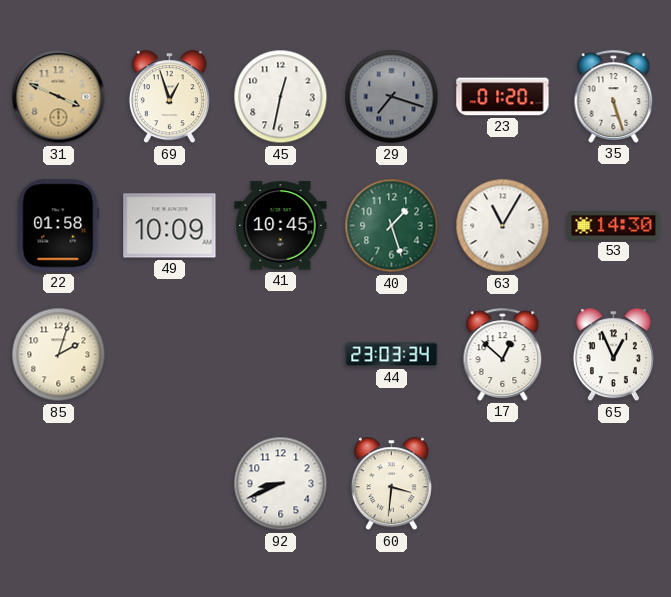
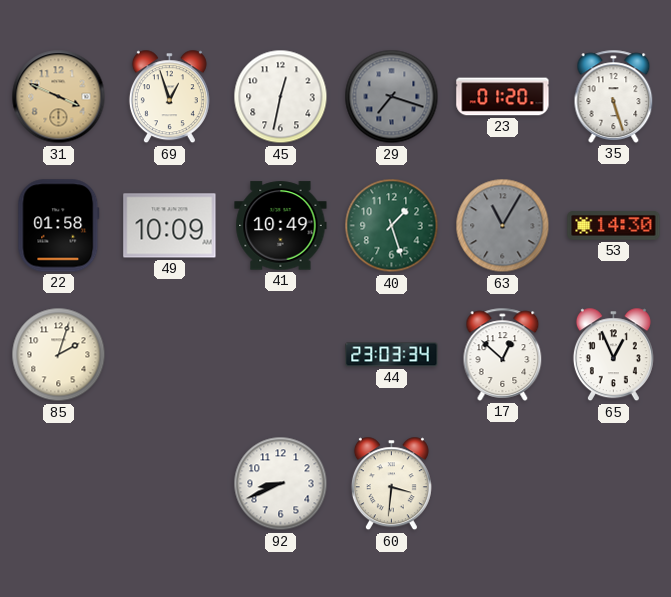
41: 10:45 -> 10:49
63 dial: white -> grey
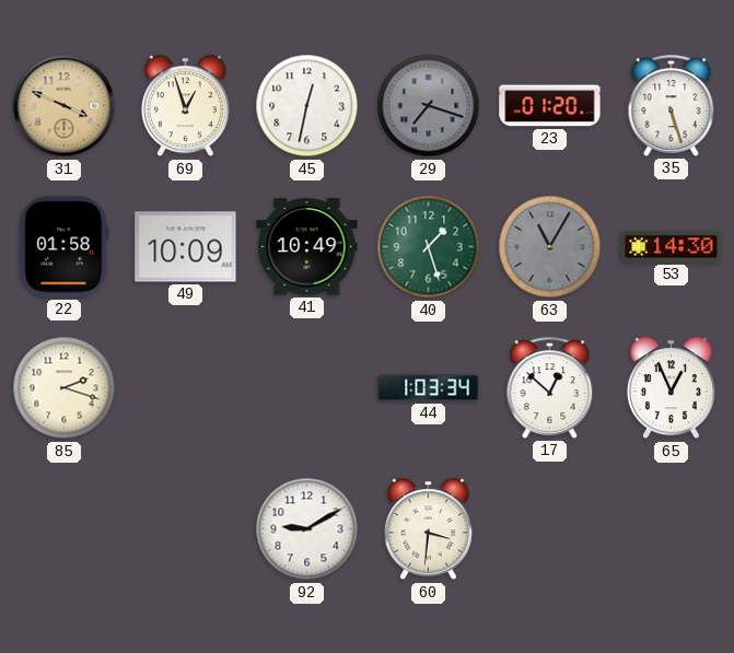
85: 2:03 -> 2:18
44: 23:03 -> 1:03
92: 8:41 -> 9:10
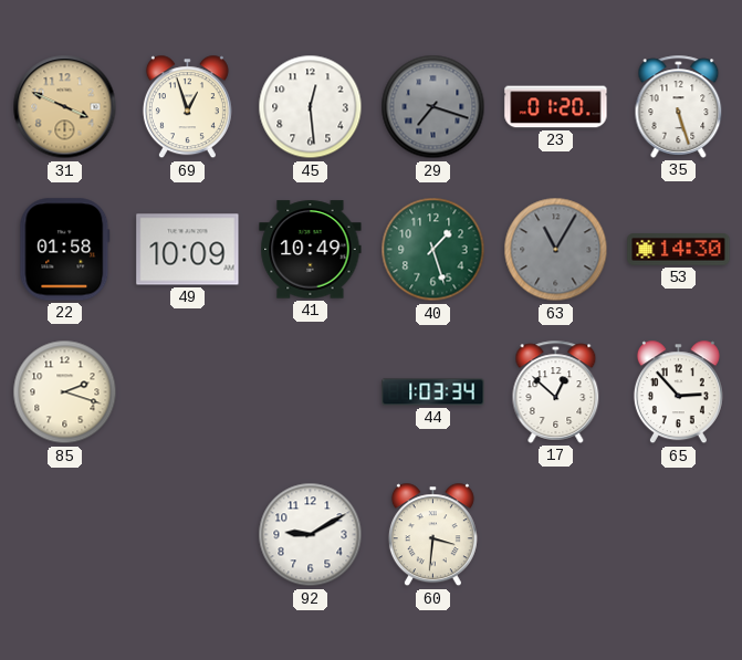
45: 12:32 -> 12:29
65: 12:56 -> 2:53
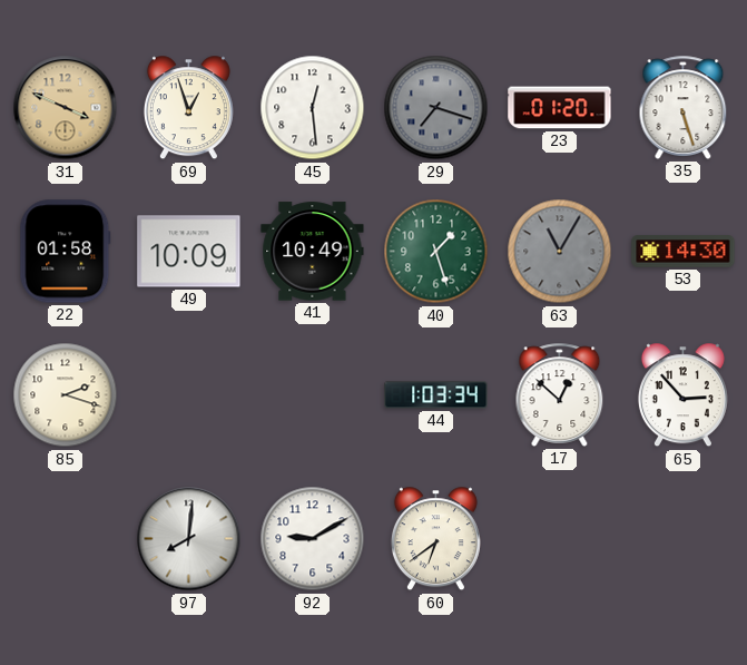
97: none -> 8:01
60: 3:31 -> 6:39
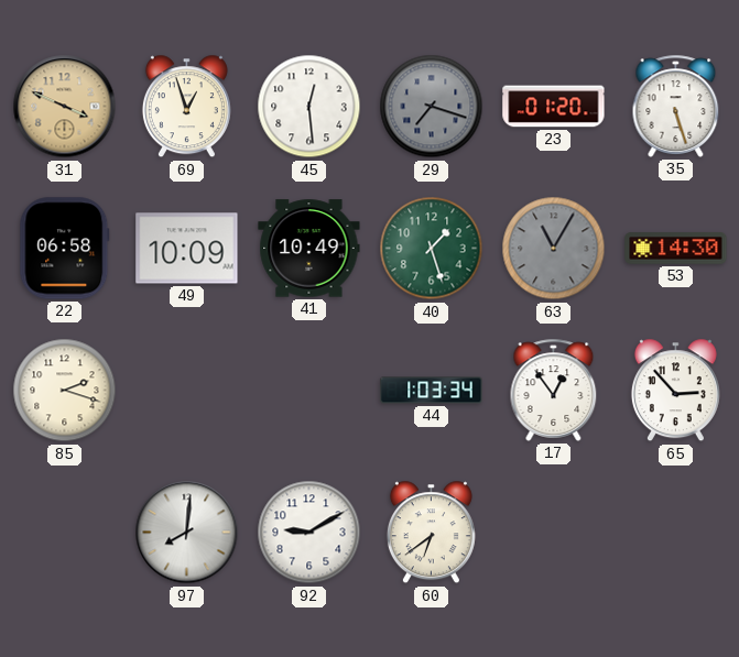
22: 01:58 -> 06:58
17: 12:52 -> 12:54
